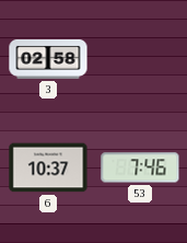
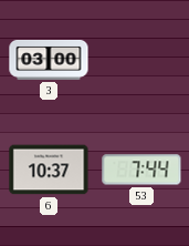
3: 02:58 -> 03:00
53: 7:46 -> 7:44
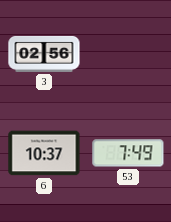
3: 03:00 -> 02:56
53: 7:44 -> 7:49
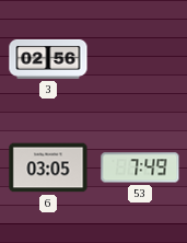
6: 10:37 -> 03:05
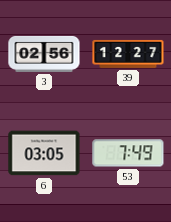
39: none -> 12:27
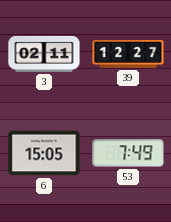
3: 02:56 -> 02:11
6: 03:05 -> 15:05
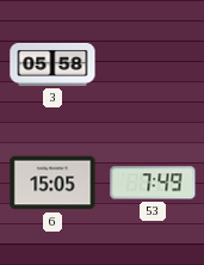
3: 02:11 -> 05:58
39: 12:27 -> none
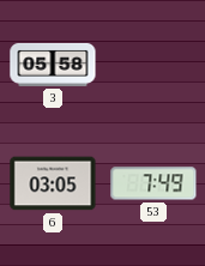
6: 15:05 -> 03:05
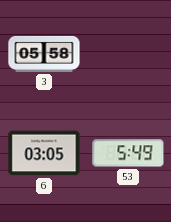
53: 7:49 -> 5:49
